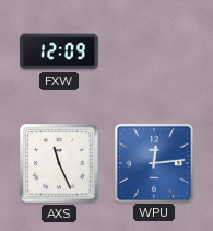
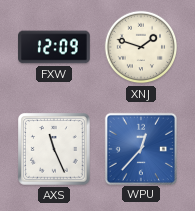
XNJ: none -> 1:48
WPU: 12:14 -> 12:37
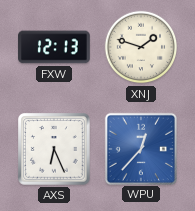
FXW: 12:09 -> 12:13
AXS: 11:26 -> 6:26
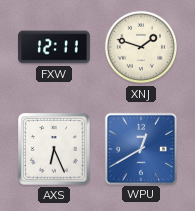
FXW: 12:13 -> 12:11
WPU: 12:37 -> 12:40
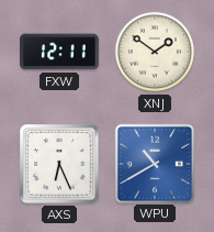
XNJ: 1:48 -> 1:51
WPU: 12:40 -> 10:40
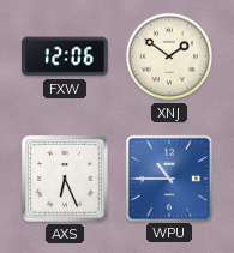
FXW: 12:11 -> 12:06
WPU: 10:40 -> 10:45
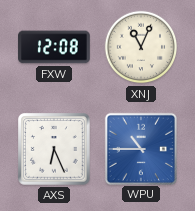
FXW: 12:06 -> 12:08
XNJ: 1:51 -> 11:04
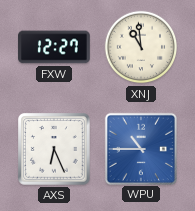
FXW: 12:08 -> 12:27
XNJ: 11:04 -> 10:59
